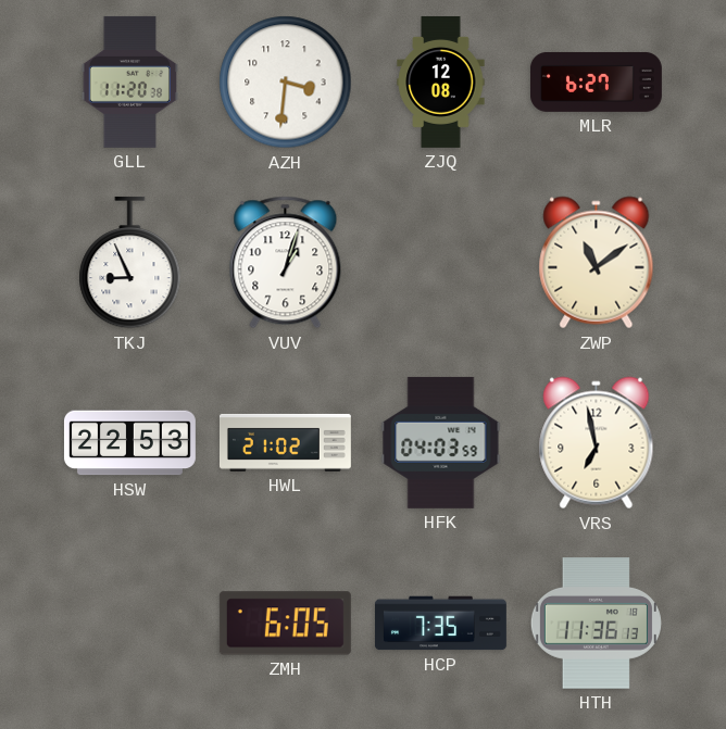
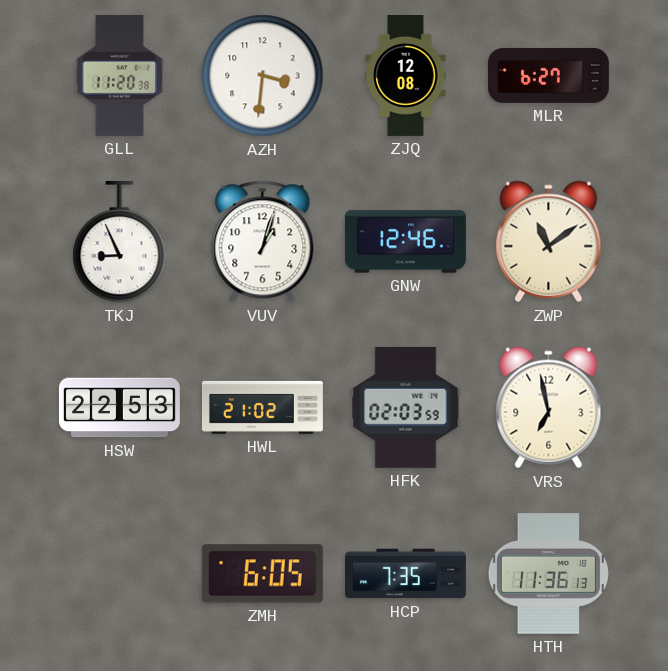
GNW: none -> 12:46
HFK: 04:03 -> 02:03
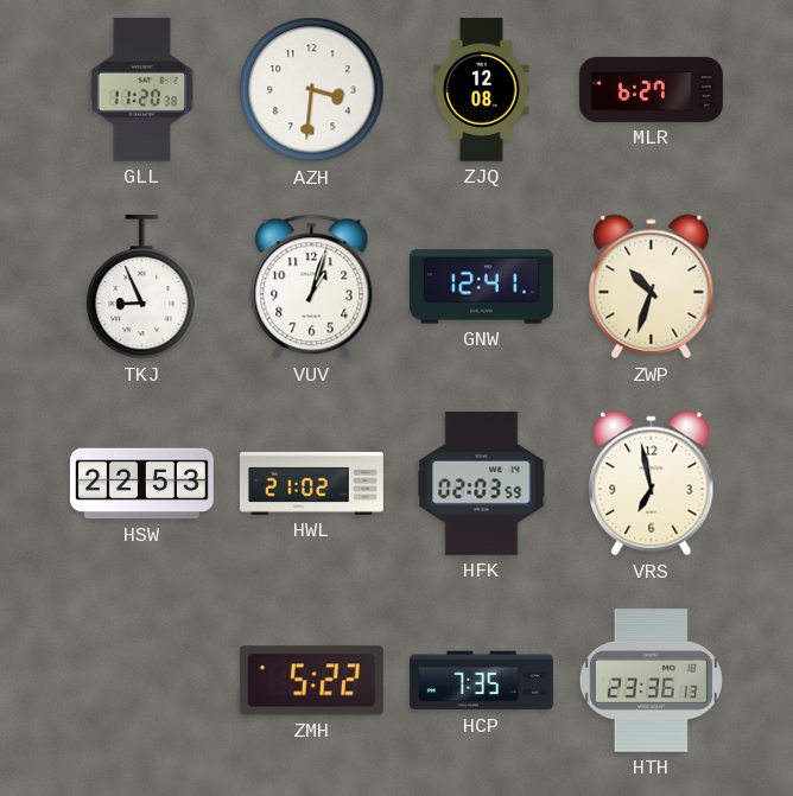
GNW: 12:46 -> 12:41
ZWP: 11:09 -> 10:33
ZMH: 6:05 -> 5:22
HTH: 11:36 -> 23:36
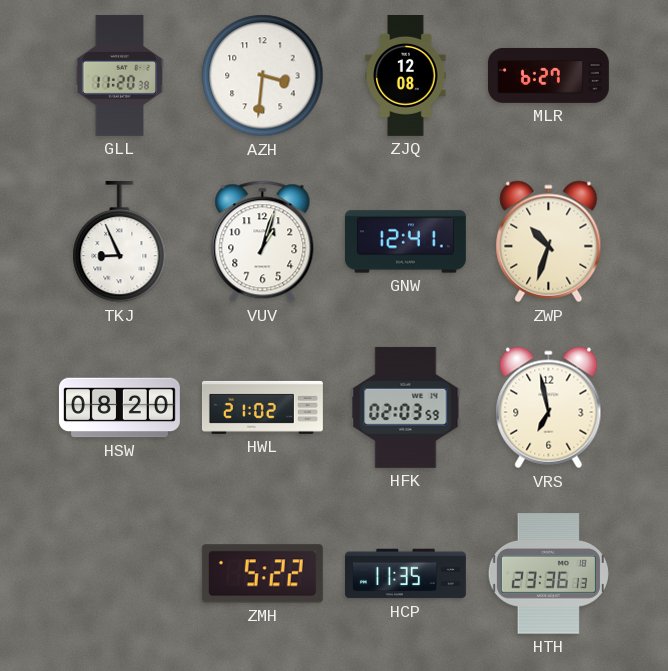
HSW: 22:53 -> 08:20
HCP: 7:35 -> 11:35
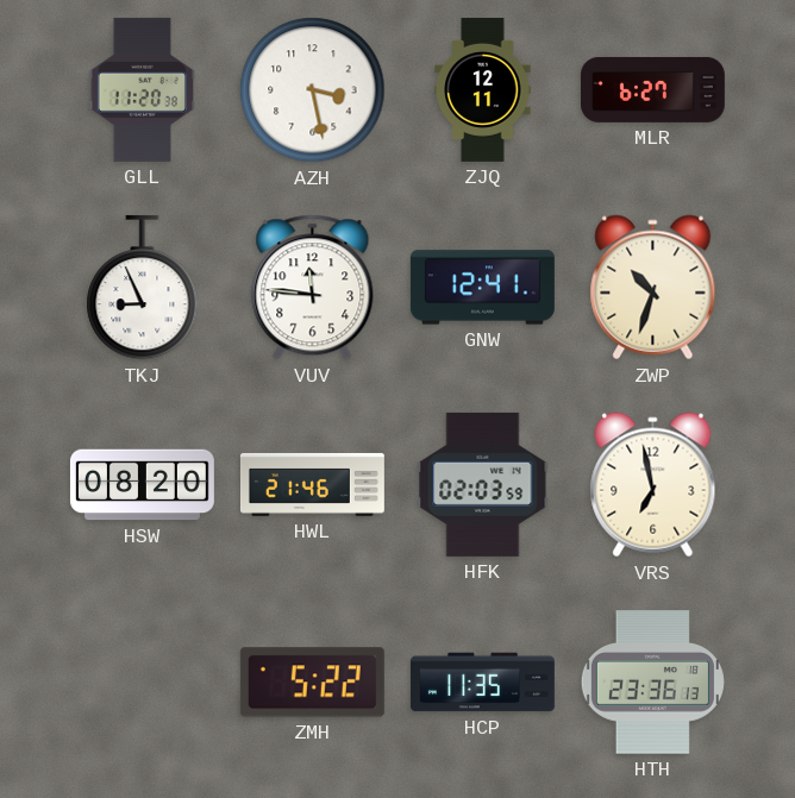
AZH: 3:31 -> 3:28
ZJQ: 12:08 -> 12:11
VUV: 1:03 -> 11:46
HWL: 21:02 -> 21:46
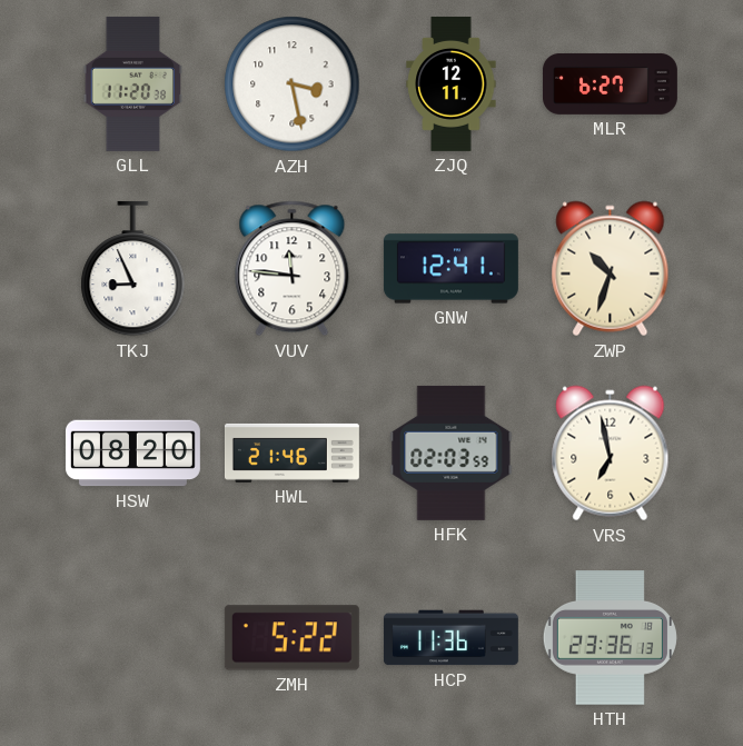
HCP: 11:35 -> 11:36
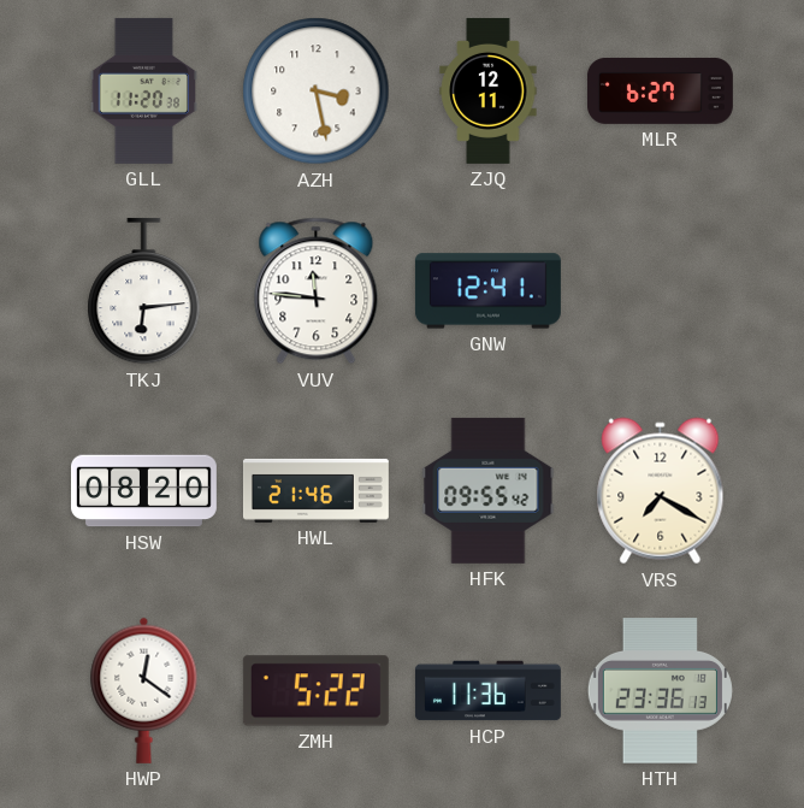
TKJ: 8:56 -> 6:14
ZWP: 10:33 -> none
HFK: 02:03 -> 09:55
VRS: 6:58 -> 7:20
HWP: none -> 12:21
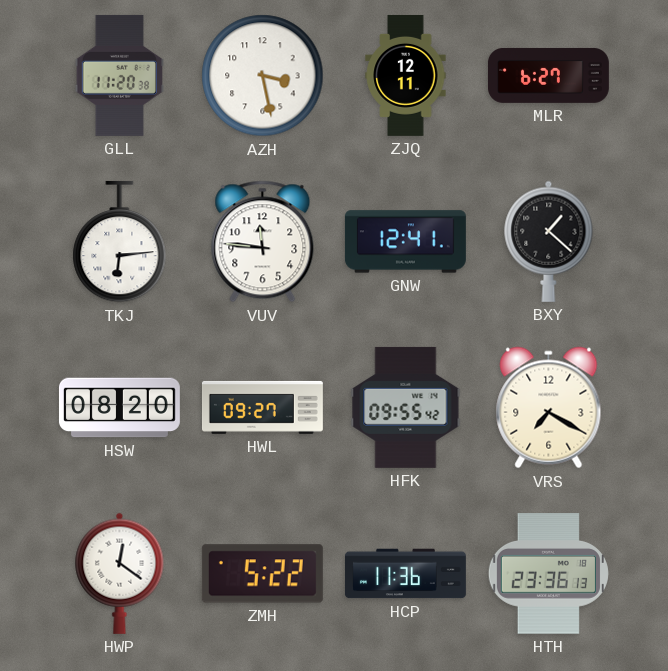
BXY: none -> 1:22
HWL: 21:46 -> 09:27
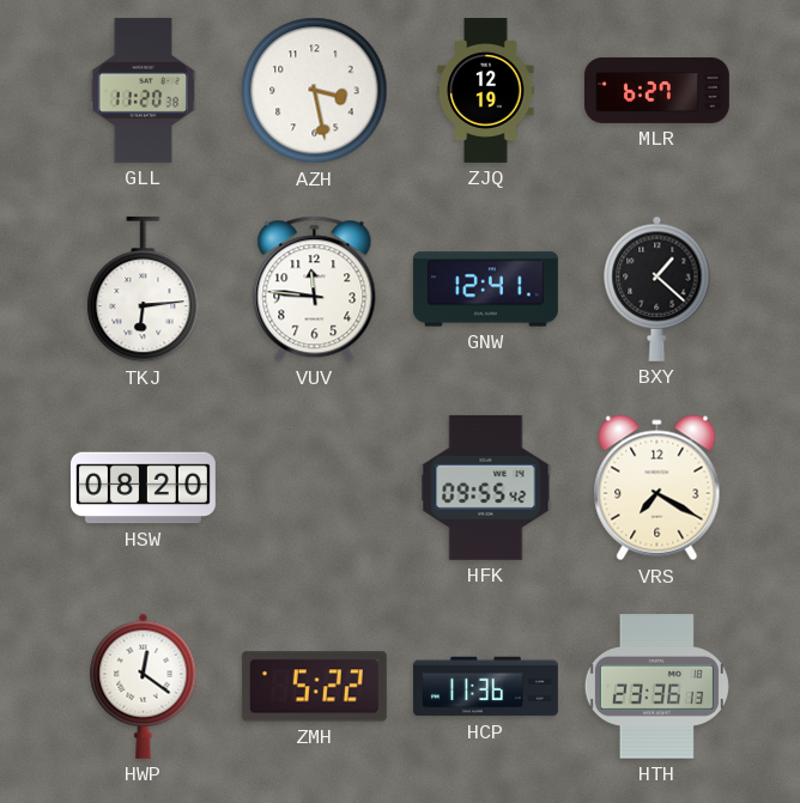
ZJQ: 12:11 -> 12:19
HWL: 09:27 -> none
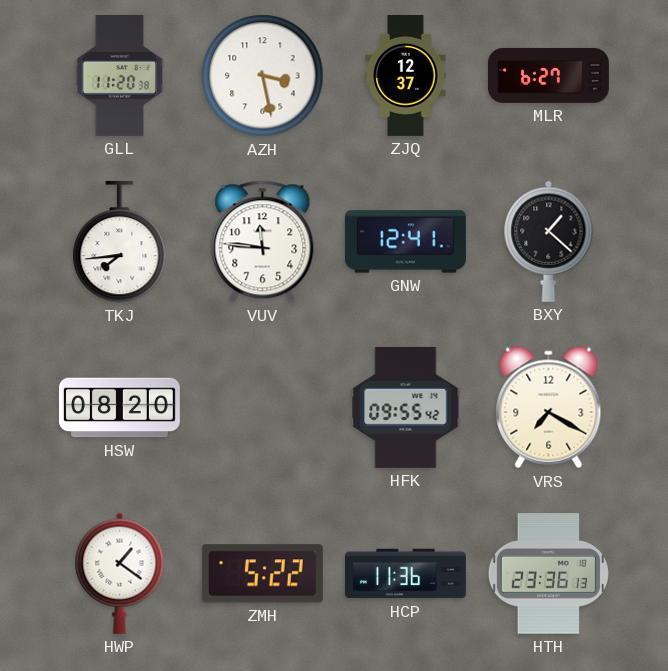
ZJQ: 12:19 -> 12:37
TKJ: 6:14 -> 7:44
HWP: 12:21 -> 1:21
